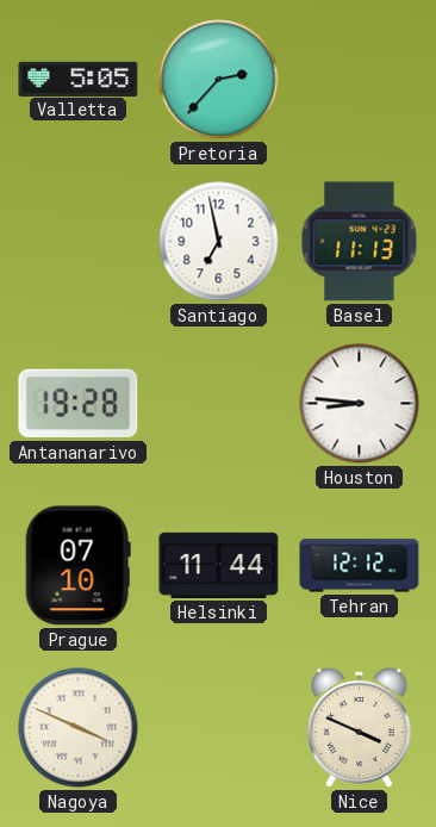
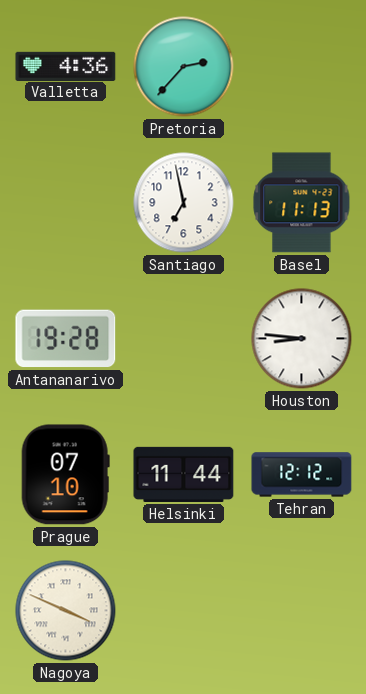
Valletta: 5:05 -> 4:36
Nice: 3:49 -> none
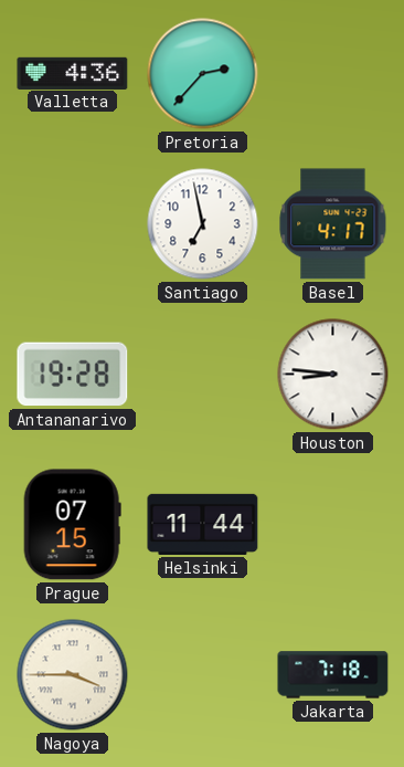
Basel: 11:13 -> 4:17
Prague: 07:10 -> 07:15
Tehran: 12:12 -> none
Nagoya: 3:49 -> 3:45
Jakarta: none -> 7:18
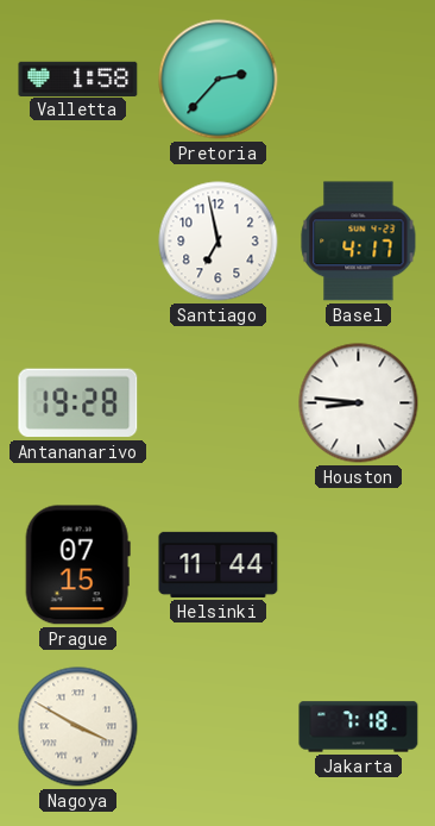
Valletta: 4:36 -> 1:58
Nagoya: 3:45 -> 3:50
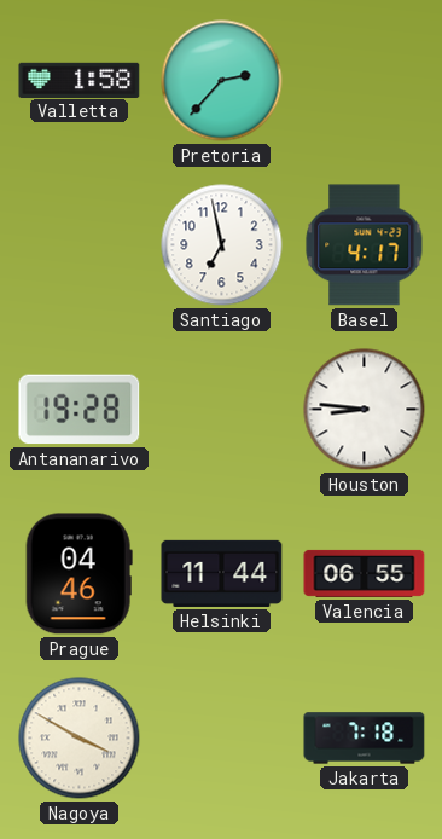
Prague: 07:15 -> 04:46
Valencia: none -> 06:55
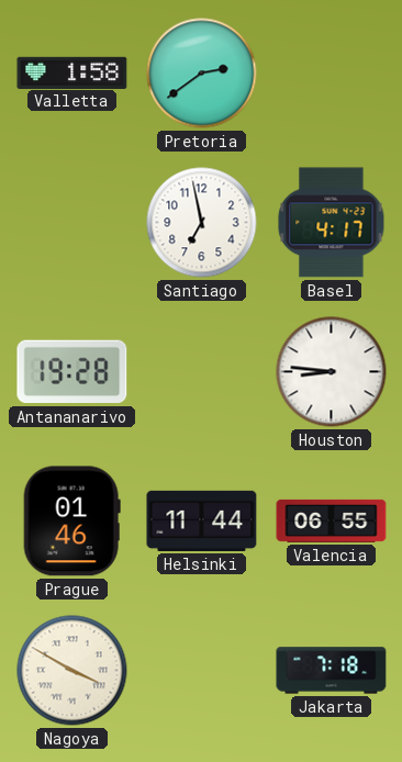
Pretoria: 2:37 -> 2:39
Prague: 04:46 -> 01:46
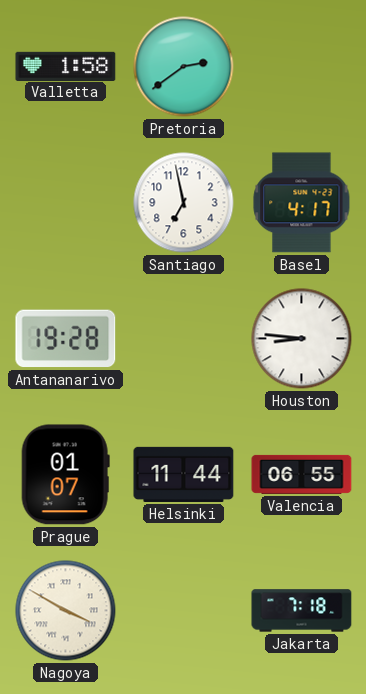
Prague: 01:46 -> 01:07
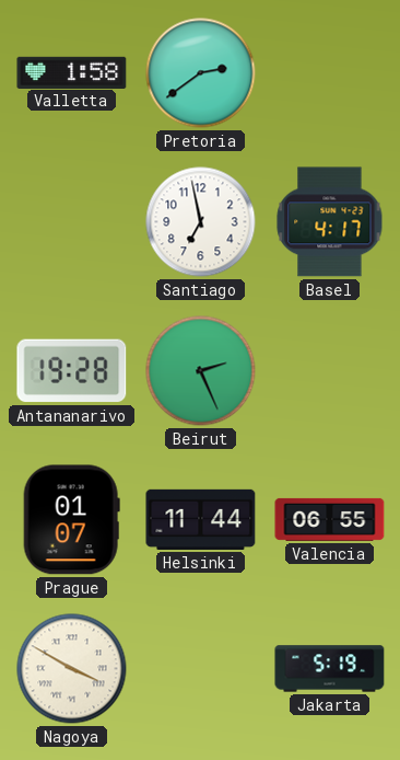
Beirut: none -> 2:26
Houston: 8:46 -> none
Jakarta: 7:18 -> 5:19
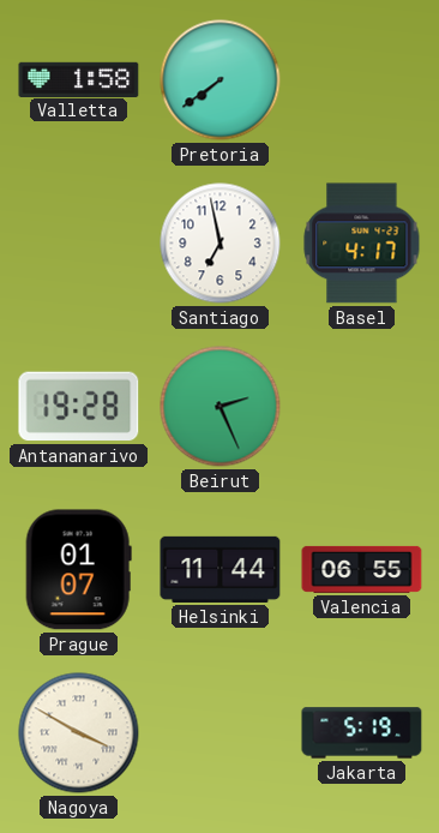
Pretoria: 2:39 -> 7:39
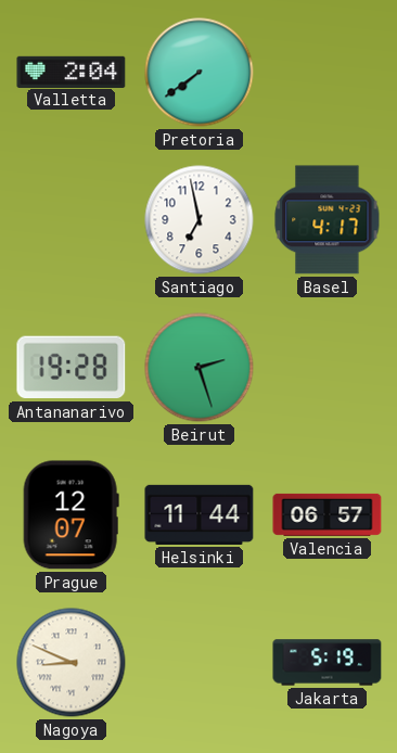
Valletta: 1:58 -> 2:04
Beirut: 2:26 -> 2:27
Prague: 01:07 -> 12:07
Valencia: 06:55 -> 06:57
Nagoya: 3:50 -> 8:49
